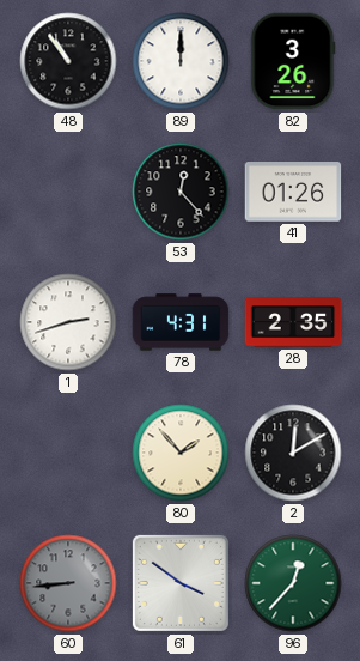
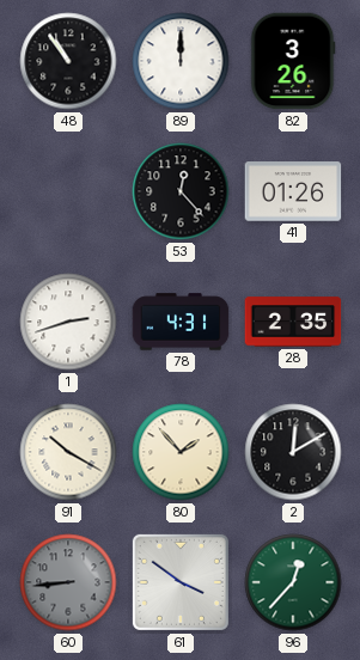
91: none -> 10:20
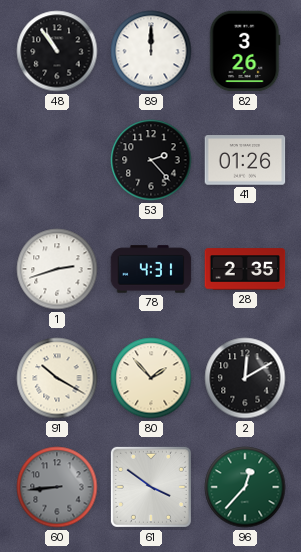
53: 12:23 -> 2:23
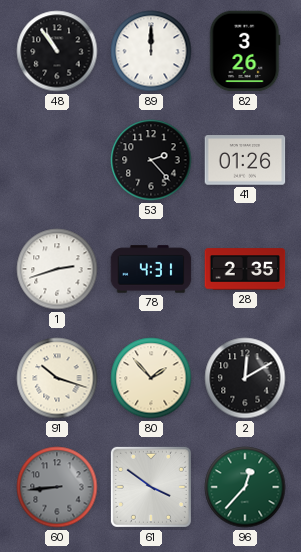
91: 10:20 -> 10:18
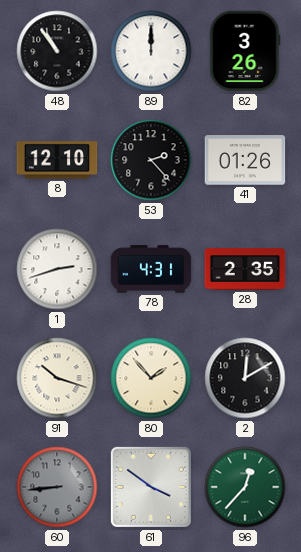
8: none -> 12:10
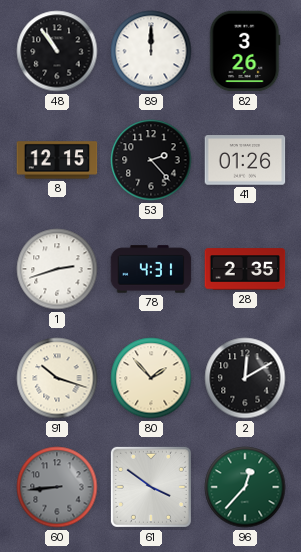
8: 12:10 -> 12:15
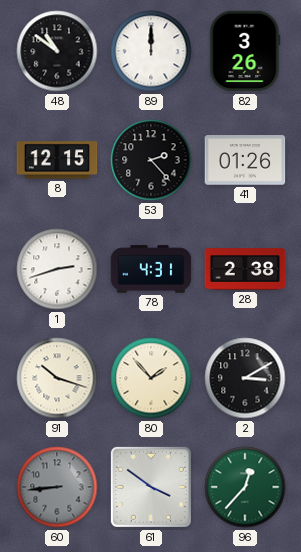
48: 10:54 -> 10:51
28: 2:35 -> 2:38
2: 12:10 -> 3:10
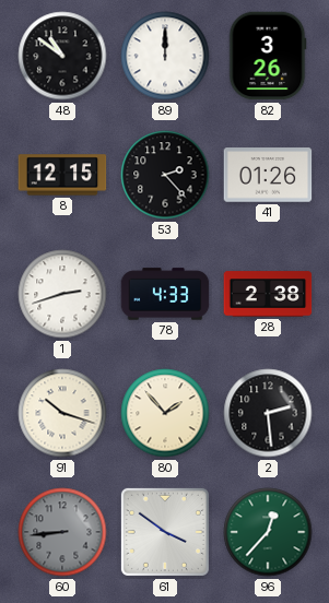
78: 4:31 -> 4:33
2: 3:10 -> 2:29
